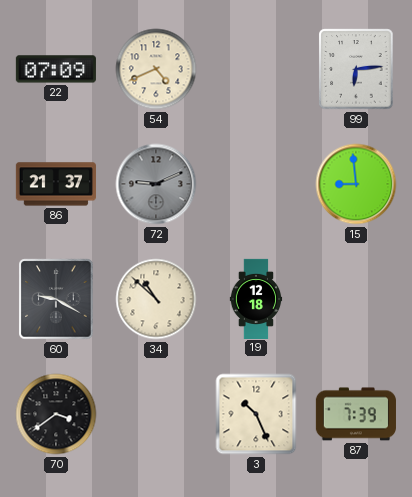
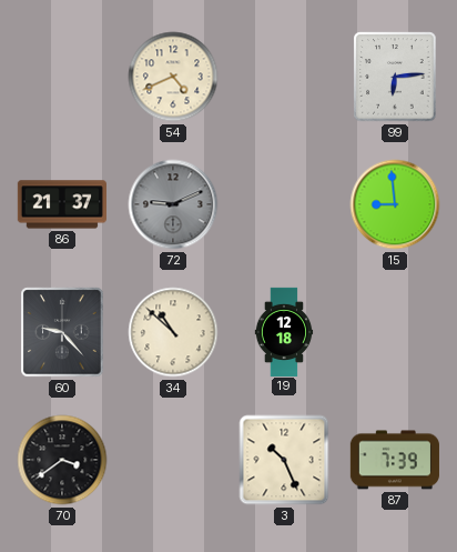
22: 07:09 -> none
60: 9:20 -> 9:23
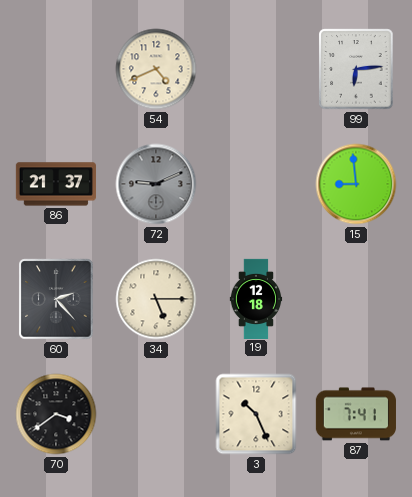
60: 9:23 -> 2:23
34: 10:52 -> 5:15
87: 7:39 -> 7:41
